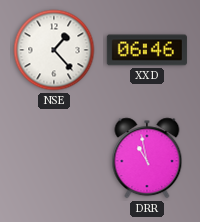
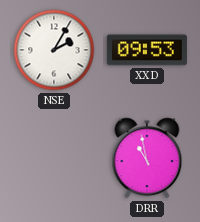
NSE: 1:23 -> 2:05
XXD: 06:46 -> 09:53
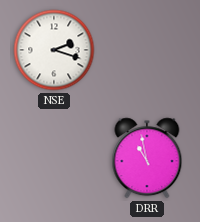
NSE: 2:05 -> 2:18
XXD: 09:53 -> none
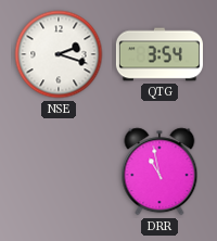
QTG: none -> 3:54
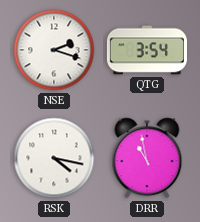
RSK: none -> 4:17
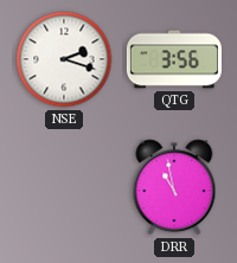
QTG: 3:54 -> 3:56
RSK: 4:17 -> none
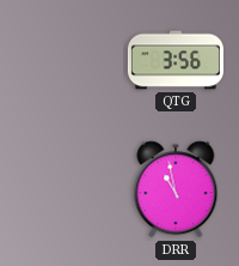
NSE: 2:18 -> none
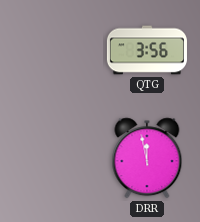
DRR: 10:58 -> 11:58
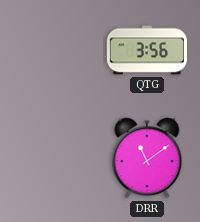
DRR: 11:58 -> 11:09
